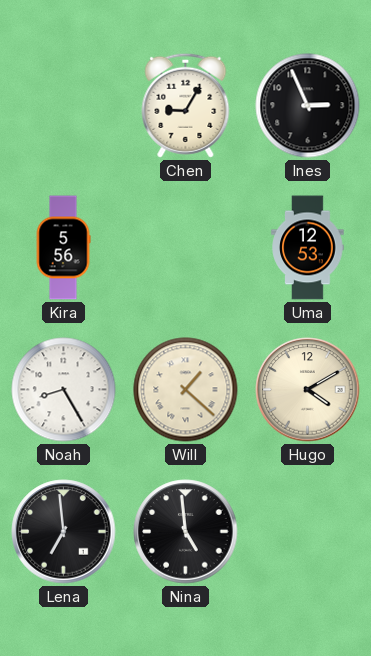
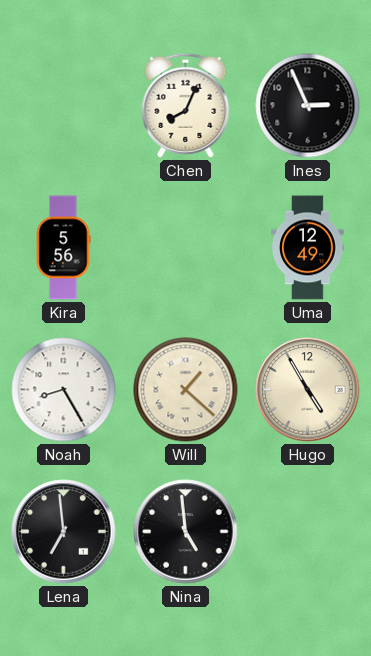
Chen: 9:05 -> 8:04
Uma: 12:53 -> 12:49
Hugo: 4:10 -> 4:55
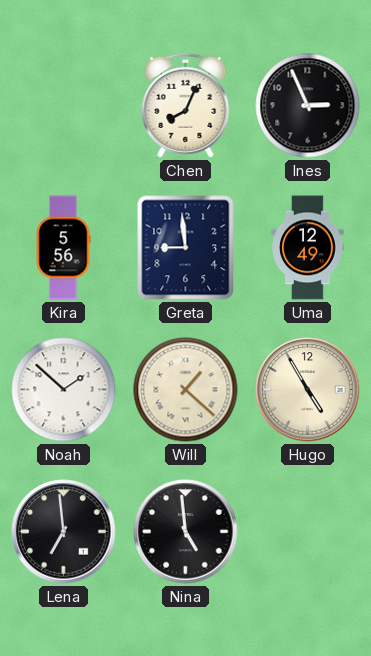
Greta: none -> 8:59
Noah: 8:25 -> 1:52
